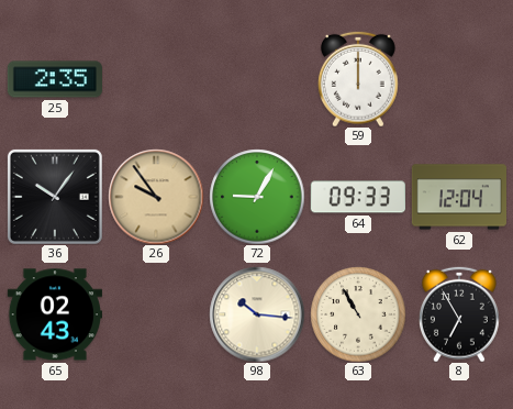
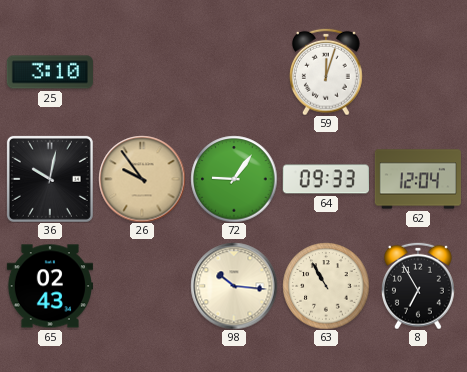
25: 2:35 -> 3:10
59: 12:00 -> 12:03
36: 10:06 -> 10:02
72: 9:05 -> 9:06
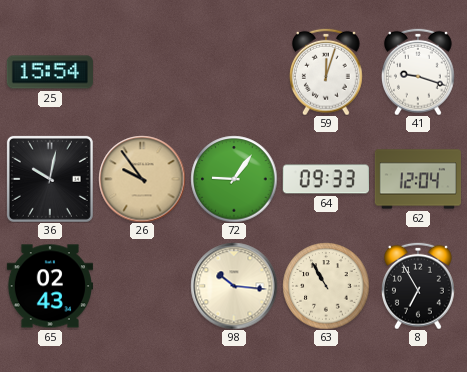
25: 3:10 -> 15:54
41: none -> 9:18
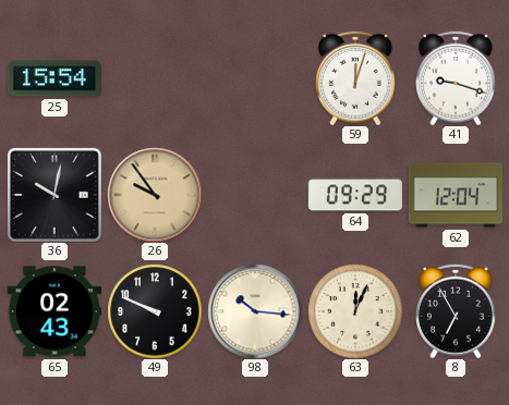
72: 9:06 -> none
64: 09:33 -> 09:29
49: none -> 9:49
63: 10:55 -> 12:04
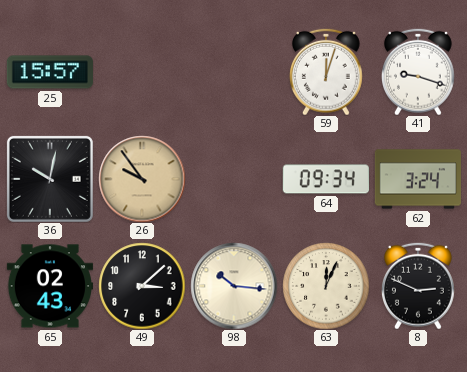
25: 15:54 -> 15:57
64: 09:29 -> 09:34
62: 12:04 -> 3:24
49: 9:49 -> 3:08
8: 6:55 -> 2:49
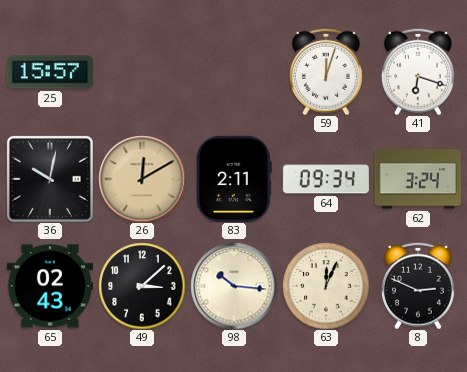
41: 9:18 -> 6:18
26: 9:54 -> 12:10
83: none -> 2:11
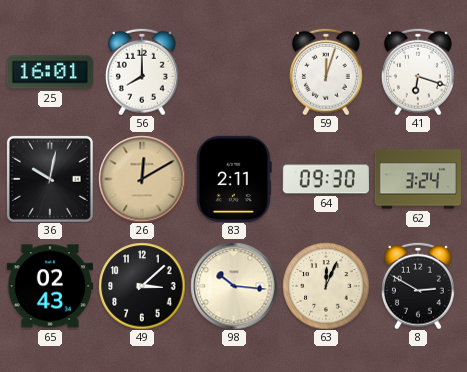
25: 15:57 -> 16:01
56: none -> 8:00
64: 09:34 -> 09:30
8: 2:49 -> 2:50
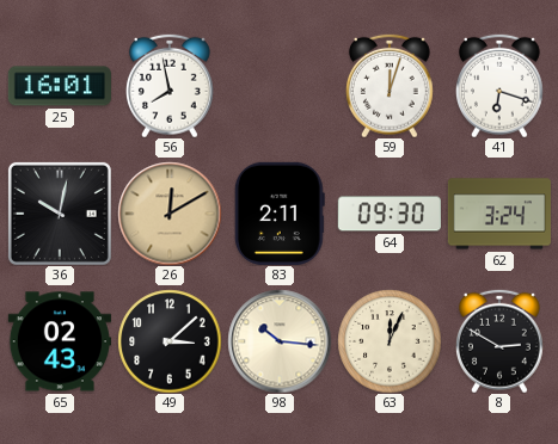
56: 8:00 -> 7:58
